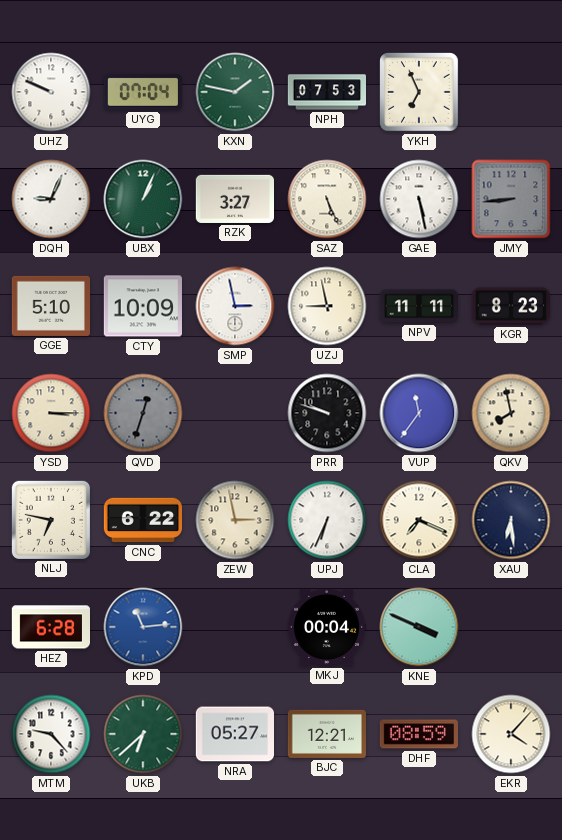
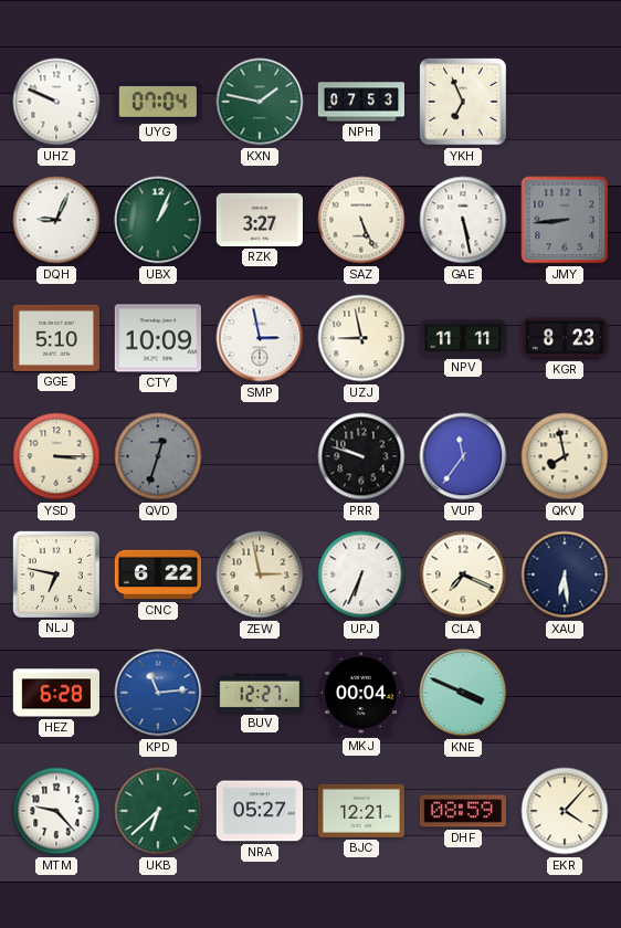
BUV: none -> 12:27
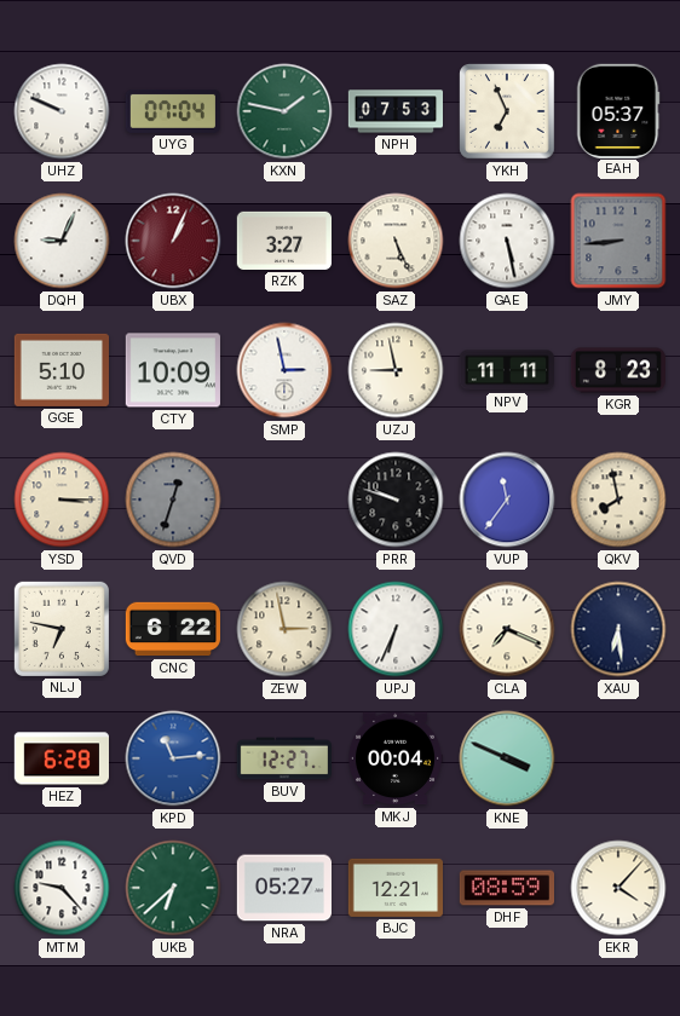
EAH: none -> 05:37
UBX dial: green -> burgundy
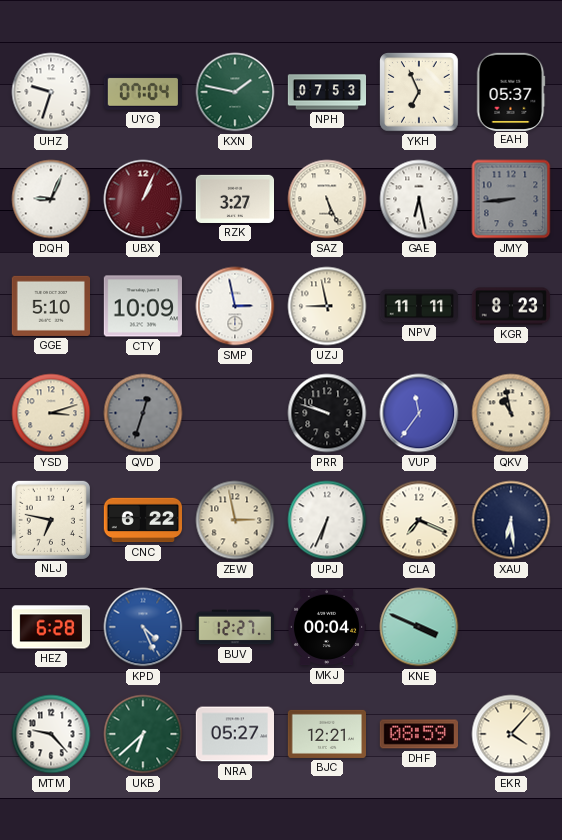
UHZ: 9:49 -> 9:33
GAE: 5:28 -> 6:28
YSD: 3:15 -> 3:12
QKV: 7:58 -> 10:58
KPD: 11:14 -> 4:26
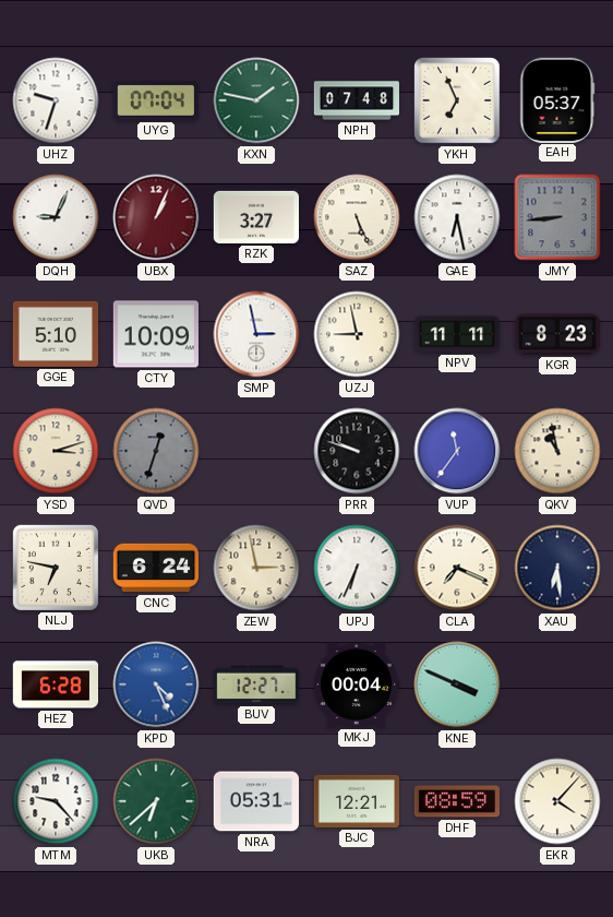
NPH: 07:53 -> 07:48
CNC: 6:22 -> 6:24
NRA: 05:27 -> 05:31
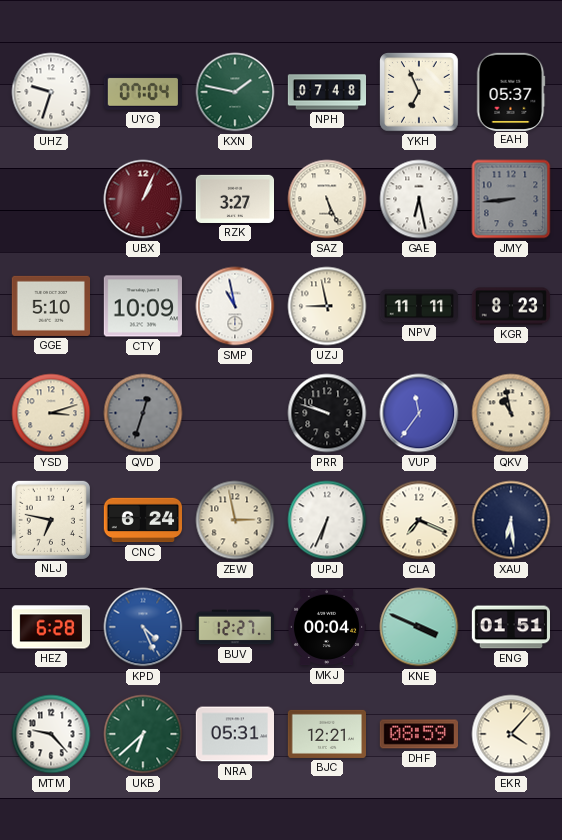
DQH: 9:04 -> none
SMP: 2:58 -> 10:58
ENG: none -> 01:51
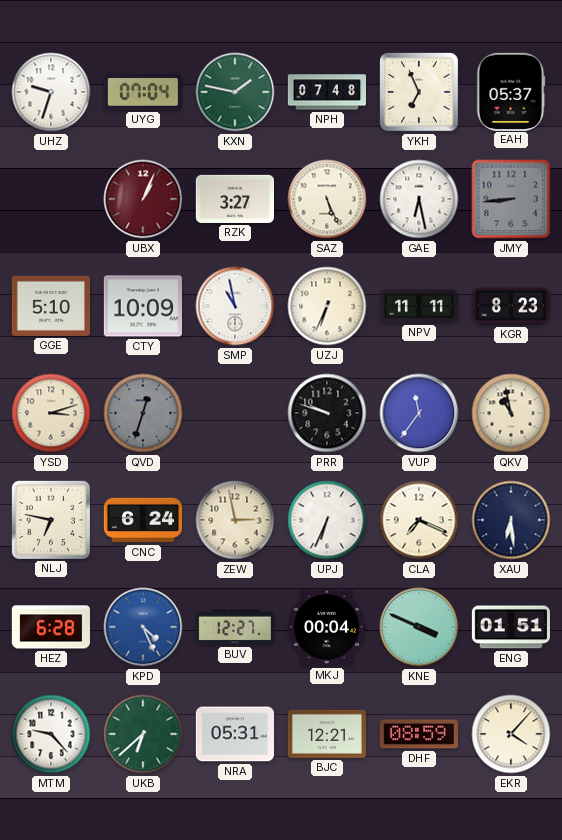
UZJ: 8:58 -> 6:34
